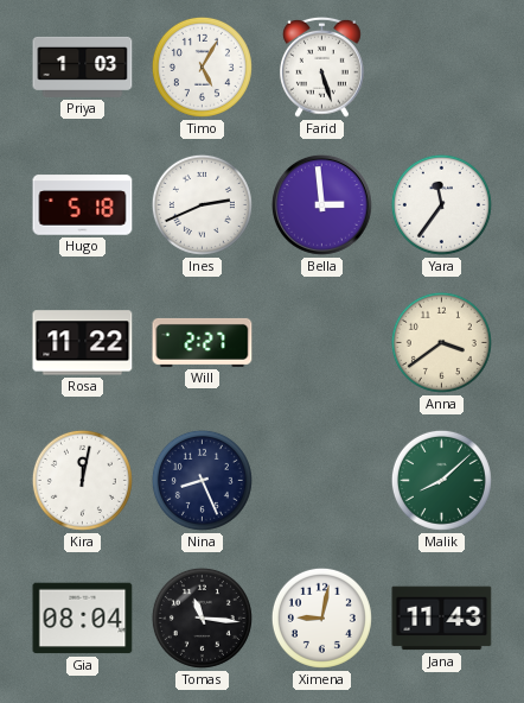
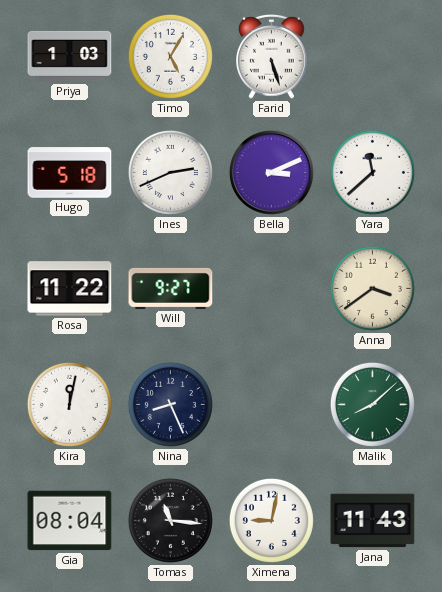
Bella: 2:59 -> 3:11
Yara: 11:36 -> 11:38
Will: 2:27 -> 9:27
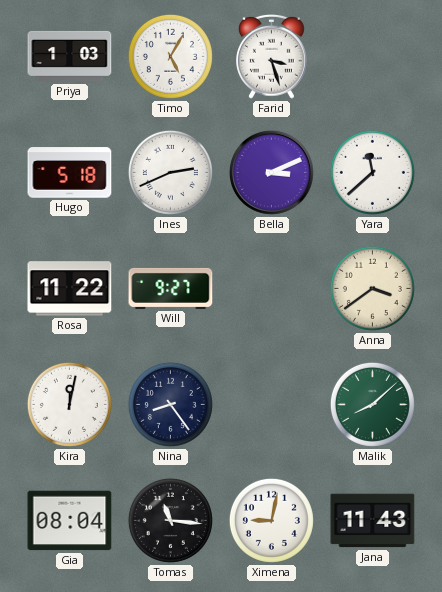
Farid: 5:27 -> 3:27
Nina: 8:26 -> 8:24
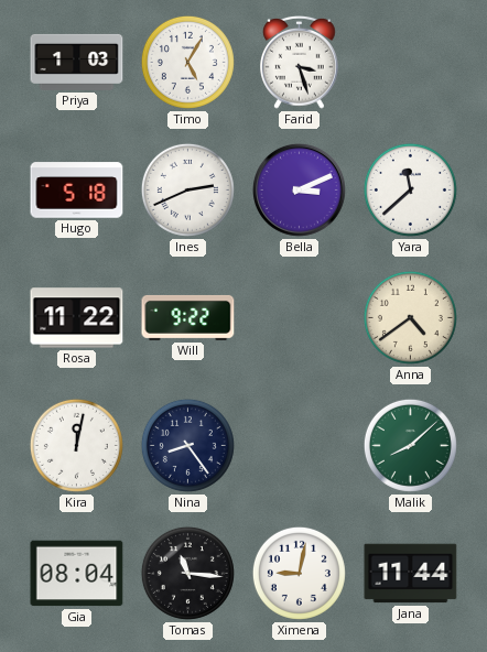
Will: 9:27 -> 9:22
Anna: 3:39 -> 4:39
Jana: 11:43 -> 11:44
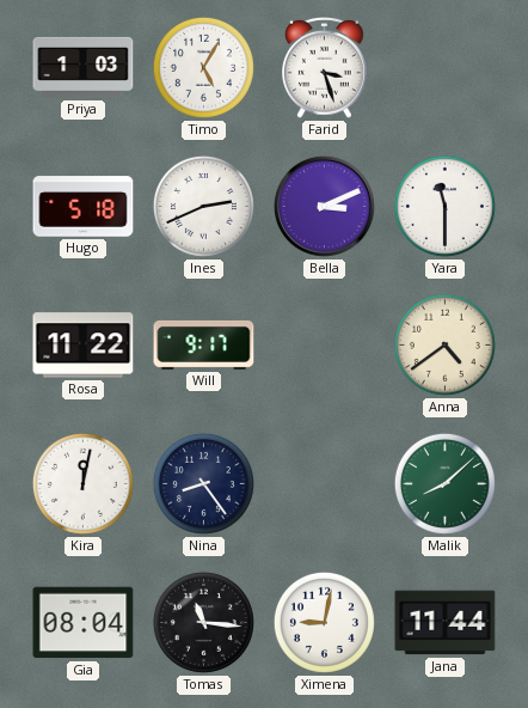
Yara: 11:38 -> 11:30
Will: 9:22 -> 9:17
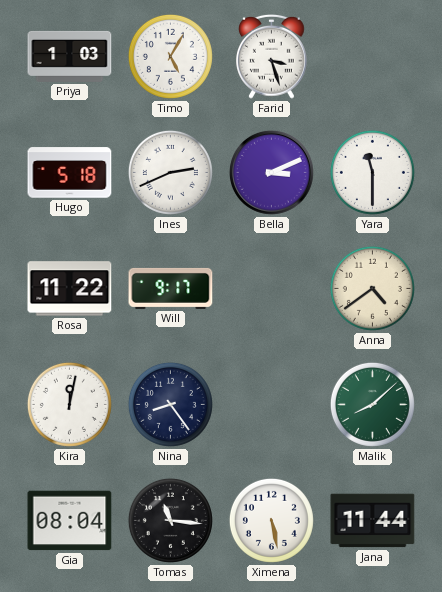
Ximena: 9:02 -> 5:28
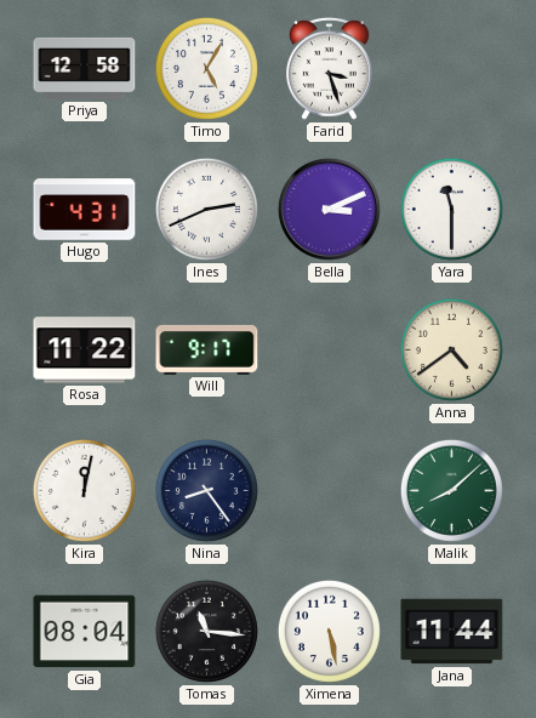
Priya: 1:03 -> 12:58
Hugo: 5:18 -> 4:31
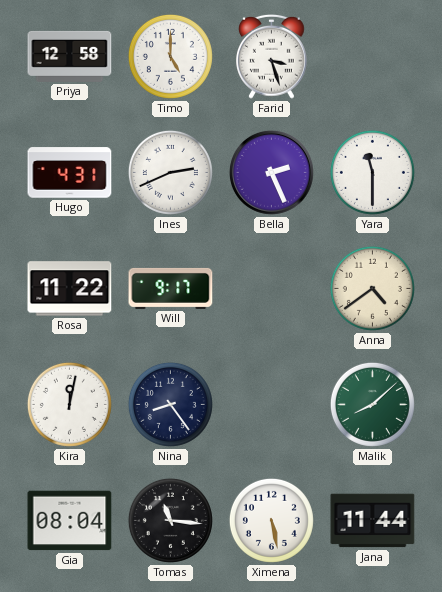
Timo: 5:05 -> 5:00
Bella: 3:11 -> 2:26
